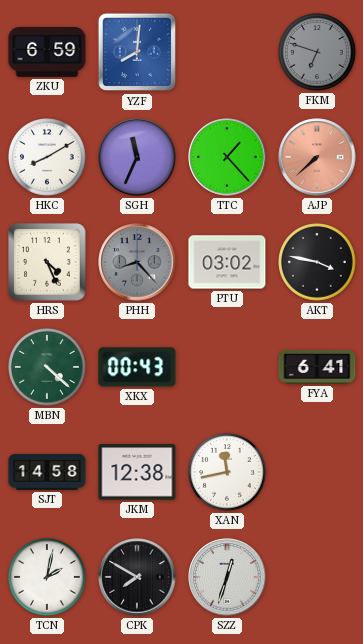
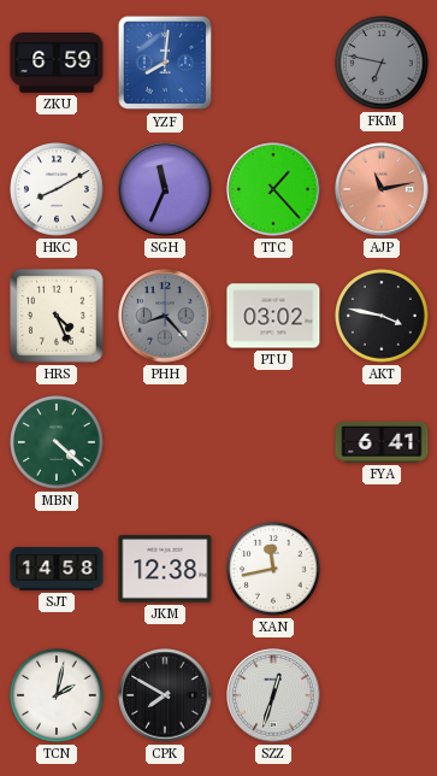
FKM: 6:48 -> 6:47
AJP: 7:38 -> 11:13
XKX: 00:43 -> none
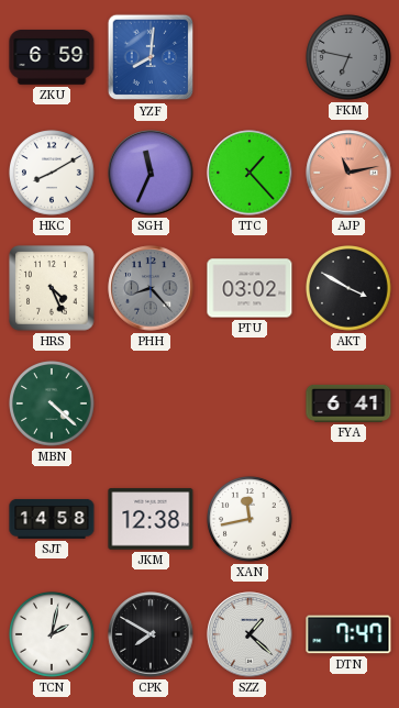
AKT: 3:47 -> 3:50
SZZ: 12:33 -> 1:22
DTN: none -> 7:47
